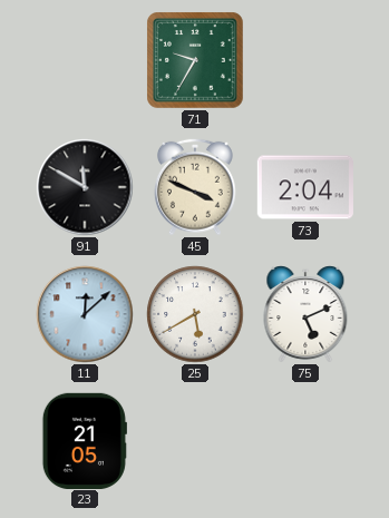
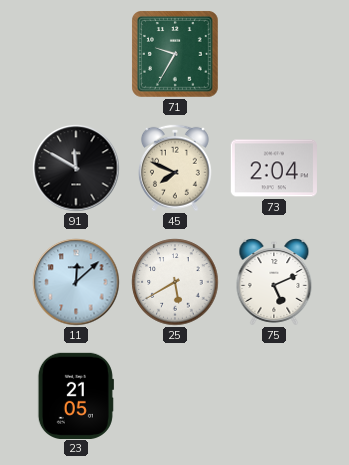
45: 3:49 -> 7:49
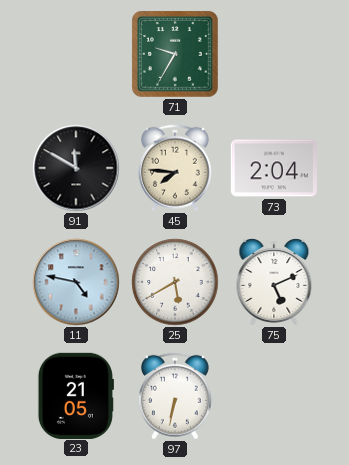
45: 7:49 -> 7:46
11: 12:08 -> 4:47
97: none -> 6:32
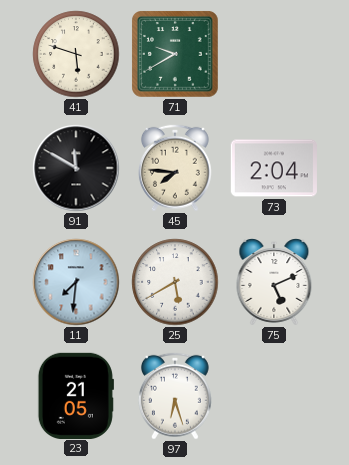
41: none -> 5:48
71: 9:35 -> 9:40
11: 4:47 -> 7:31
97: 6:32 -> 6:27
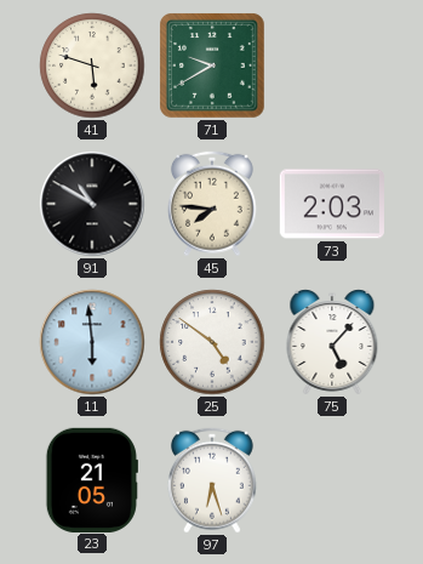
91: 11:50 -> 10:50
73: 2:04 -> 2:03
11: 7:31 -> 5:59
25: 5:40 -> 4:51
75: 5:11 -> 5:07
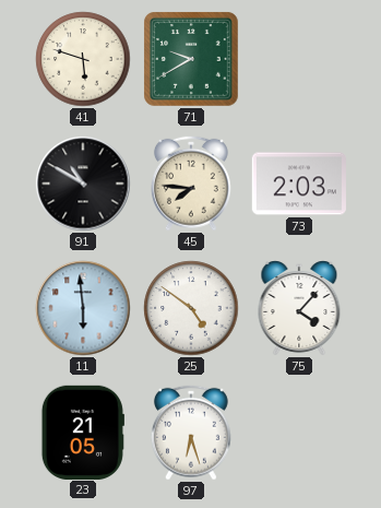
75: 5:07 -> 4:07
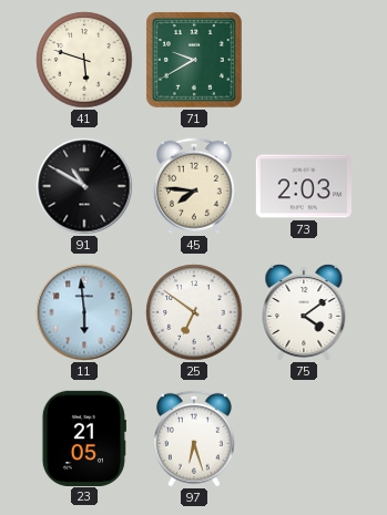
25: 4:51 -> 6:51
75: 4:07 -> 4:09
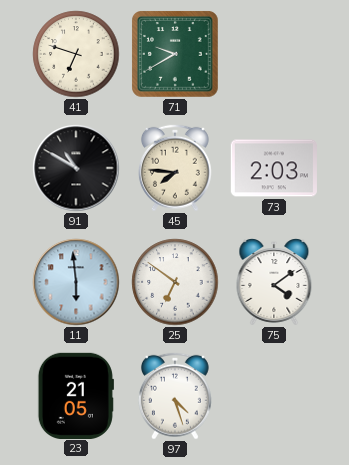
41: 5:48 -> 6:48
97: 6:27 -> 4:27
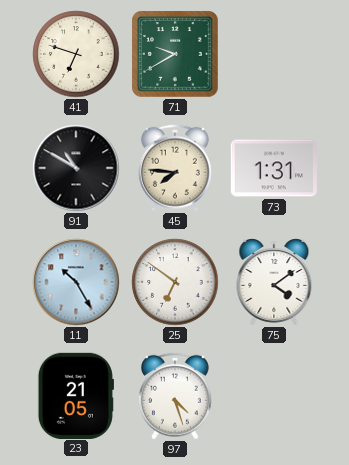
73: 2:03 -> 1:31
11: 5:59 -> 10:25
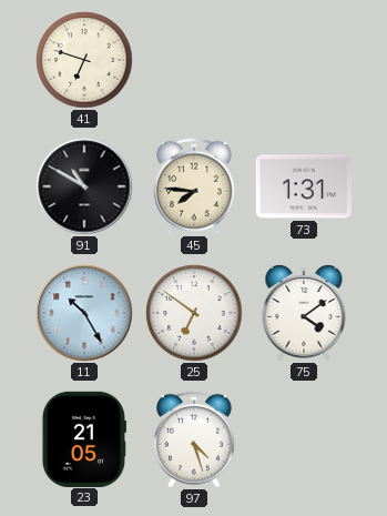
71: 9:40 -> none
